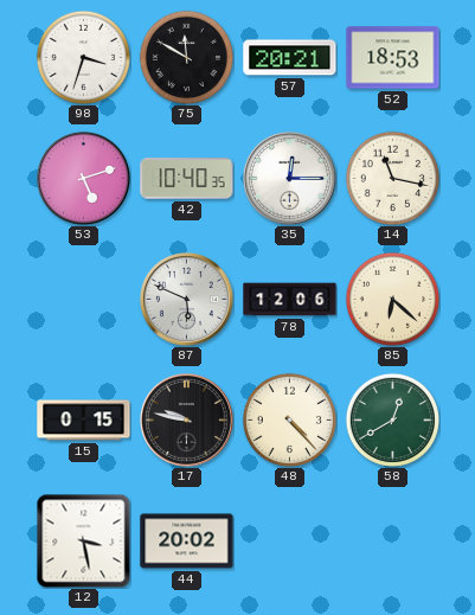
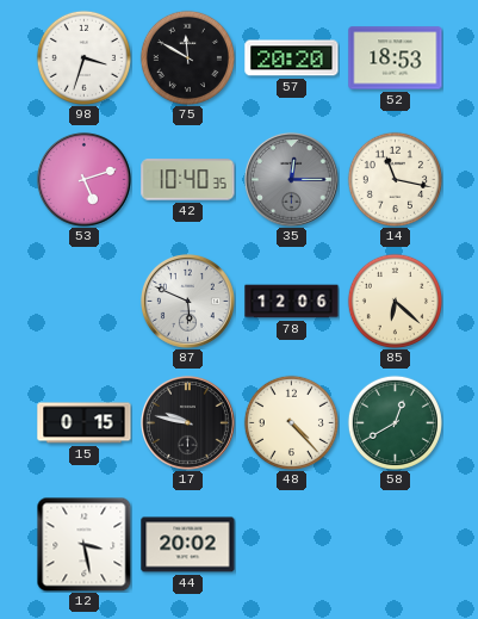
57: 20:21 -> 20:20
35 dial: white -> grey
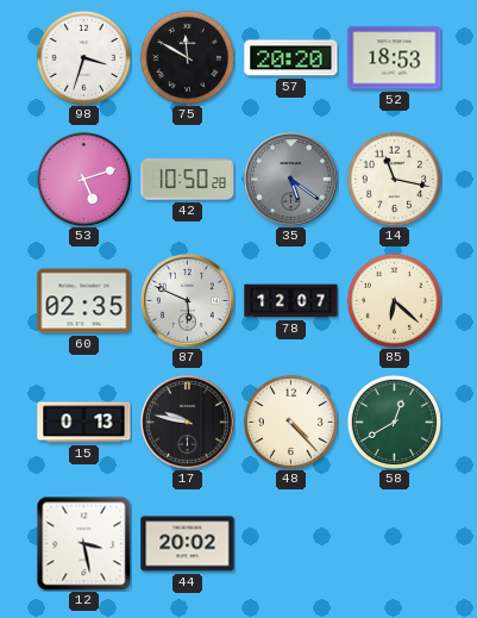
42: 10:40 -> 10:50
35: 12:15 -> 5:21
60: none -> 02:35
78: 12:06 -> 12:07
15: 0:15 -> 0:13
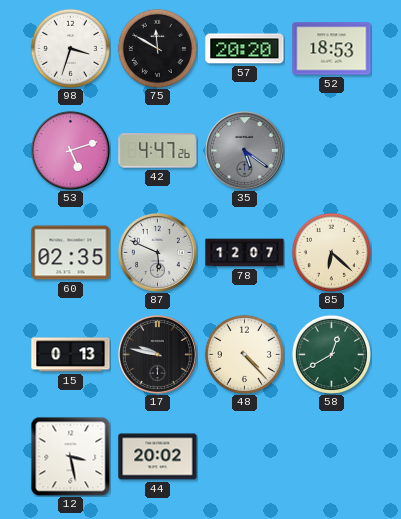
42: 10:50 -> 4:47
14: 11:17 -> none
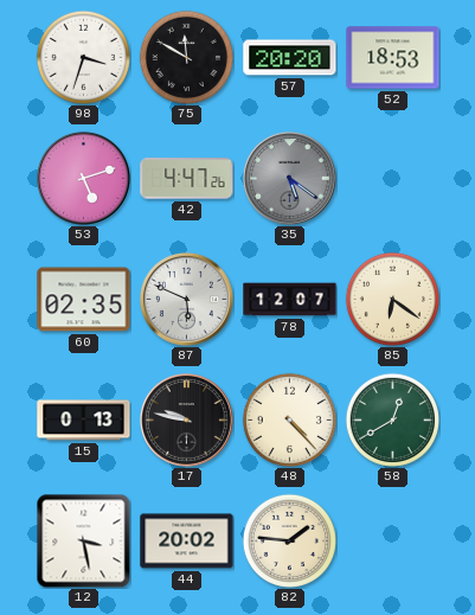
85: 6:22 -> 6:21
82: none -> 1:46
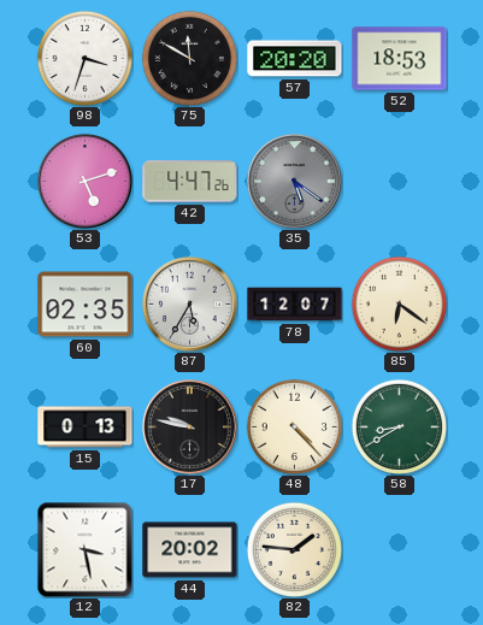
87: 5:49 -> 5:35
58: 12:40 -> 8:40
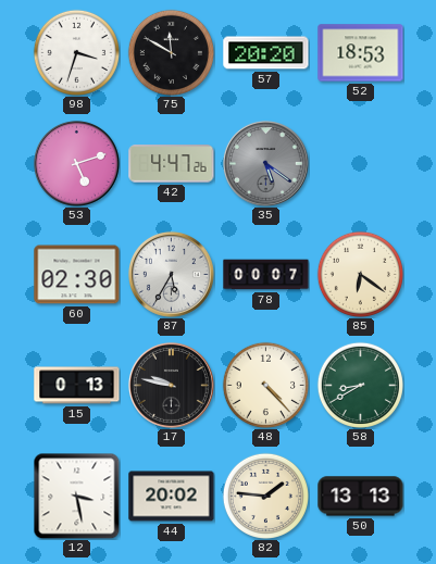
60: 02:35 -> 02:30
78: 12:07 -> 00:07
50: none -> 13:13
